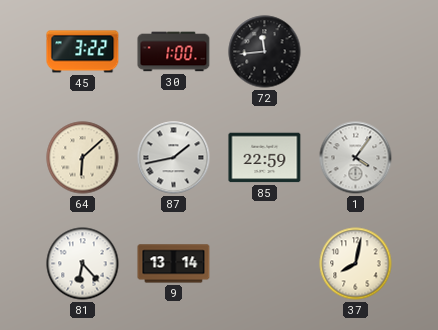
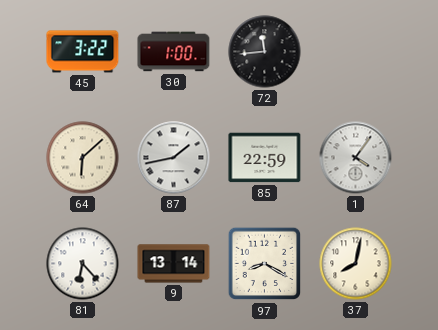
97: none -> 8:20
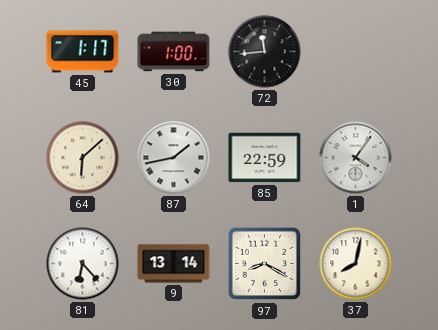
45: 3:22 -> 1:17
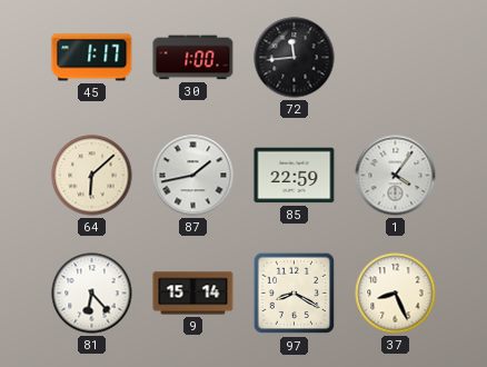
9: 13:14 -> 15:14
37: 8:02 -> 8:26
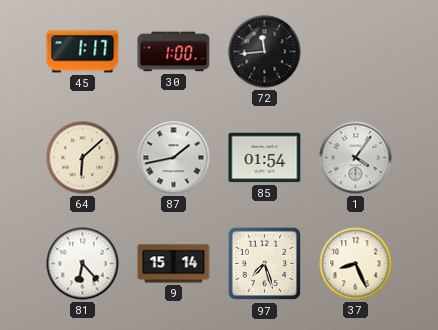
85: 22:59 -> 01:54
97: 8:20 -> 7:27
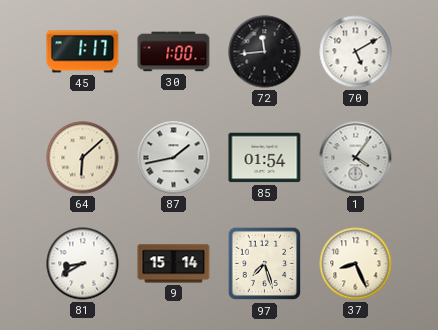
70: none -> 5:10
81: 6:23 -> 8:40
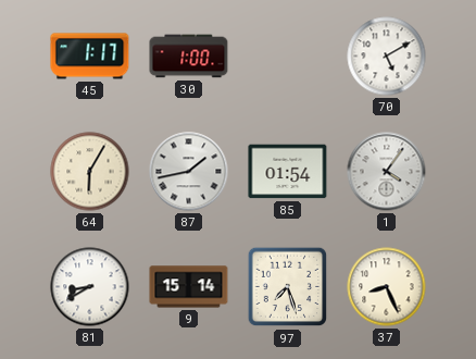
72: 11:44 -> none
64: 6:08 -> 6:05
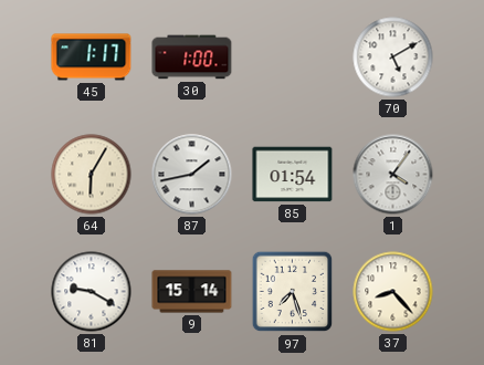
81: 8:40 -> 9:20
37: 8:26 -> 8:23
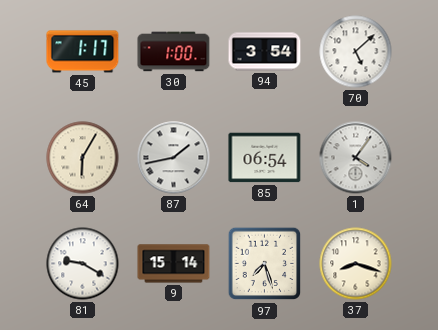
94: none -> 3:54
70: 5:10 -> 5:08
85: 01:54 -> 06:54
37: 8:23 -> 8:18
